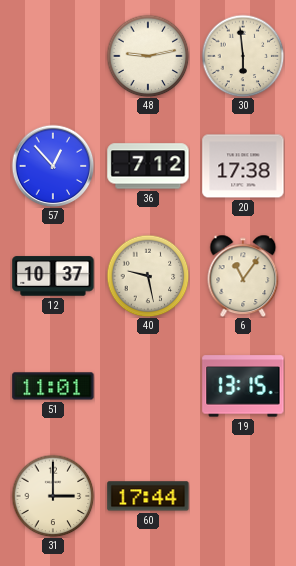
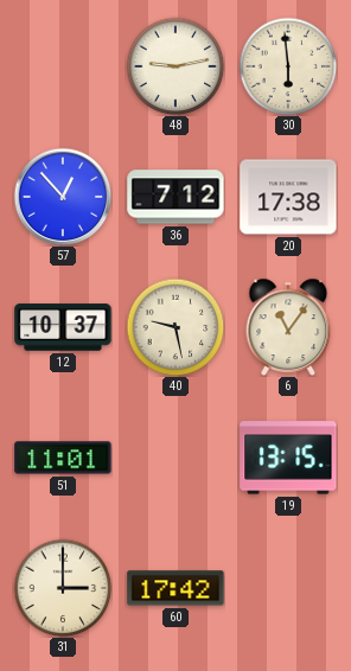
60: 17:44 -> 17:42
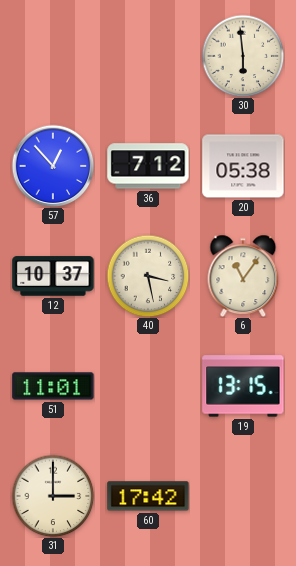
48: 9:13 -> none
20: 17:38 -> 05:38
40: 9:28 -> 3:28
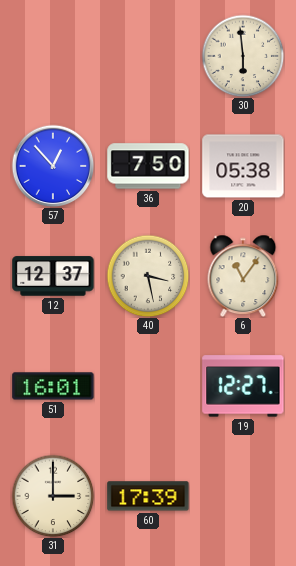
36: 7:12 -> 7:50
12: 10:37 -> 12:37
51: 11:01 -> 16:01
19: 13:15 -> 12:27
60: 17:42 -> 17:39
